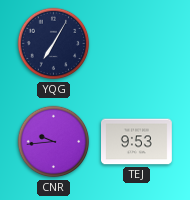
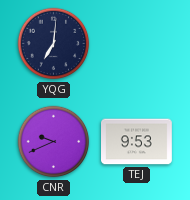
YQG: 7:05 -> 7:01
CNR: 9:44 -> 9:41
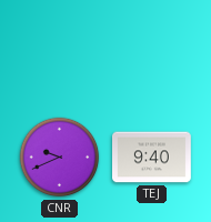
YQG: 7:01 -> none
TEJ: 9:53 -> 9:40
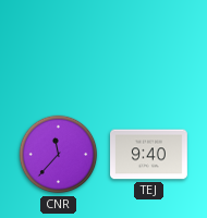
CNR: 9:41 -> 11:37
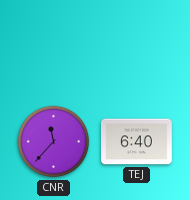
TEJ: 9:40 -> 6:40
